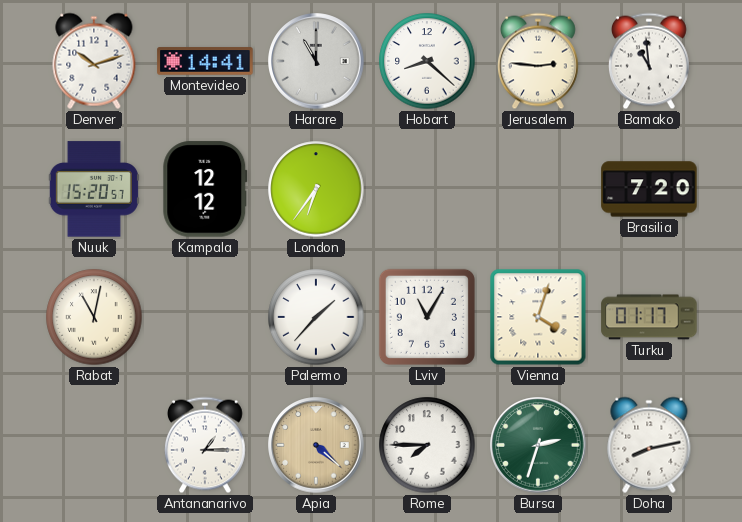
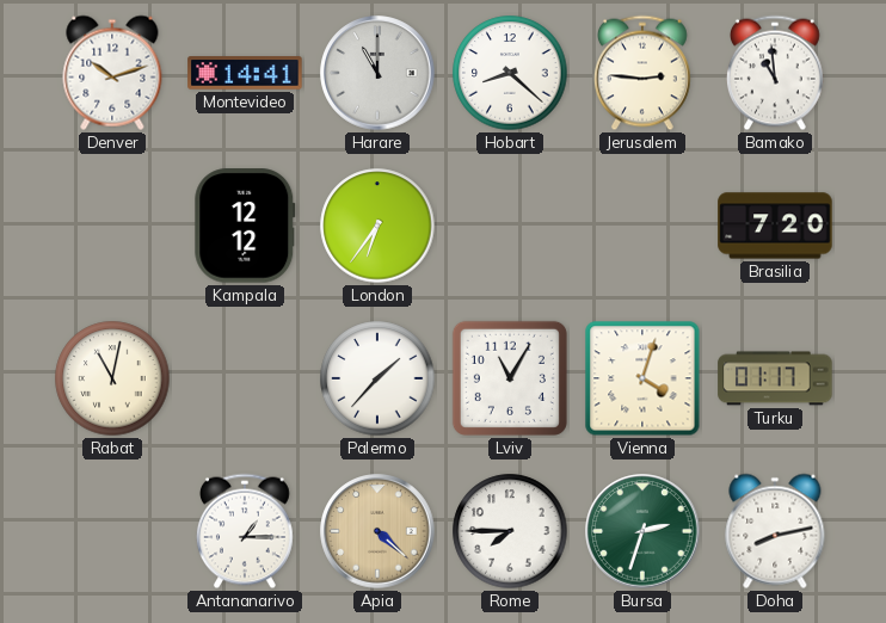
Nuuk: 15:20 -> none
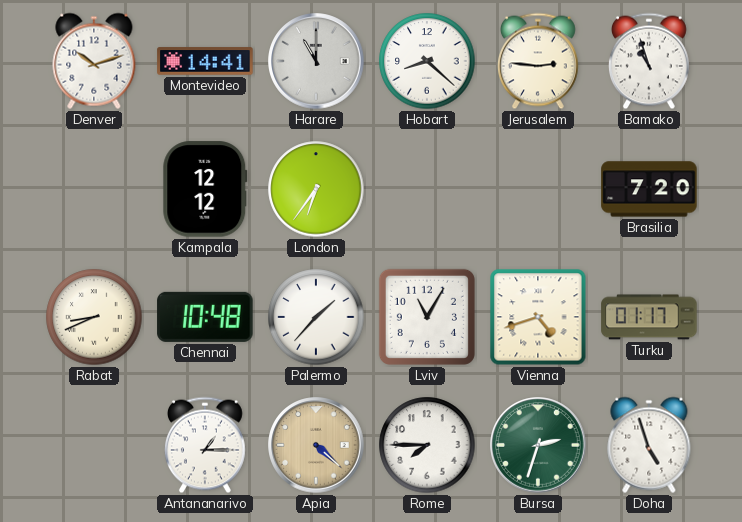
Bamako: 10:59 -> 10:57
Rabat: 11:02 -> 8:41
Chennai: none -> 10:48
Vienna: 4:03 -> 4:42
Doha: 8:13 -> 4:57
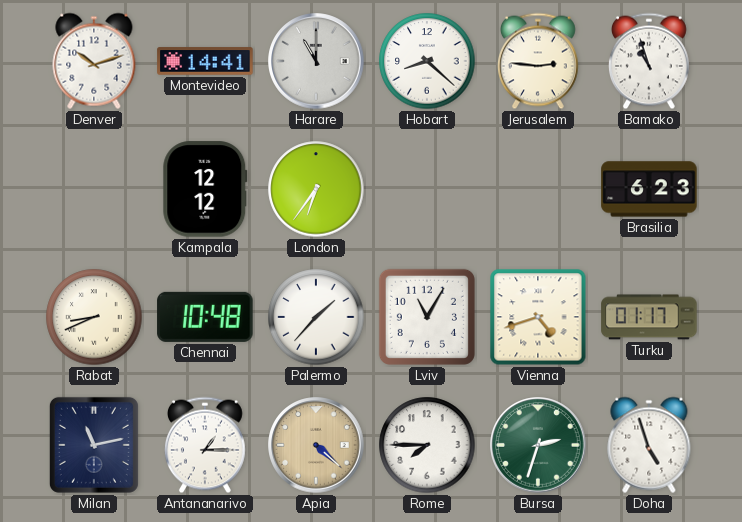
Brasilia: 7:20 -> 6:23
Milan: none -> 11:13
